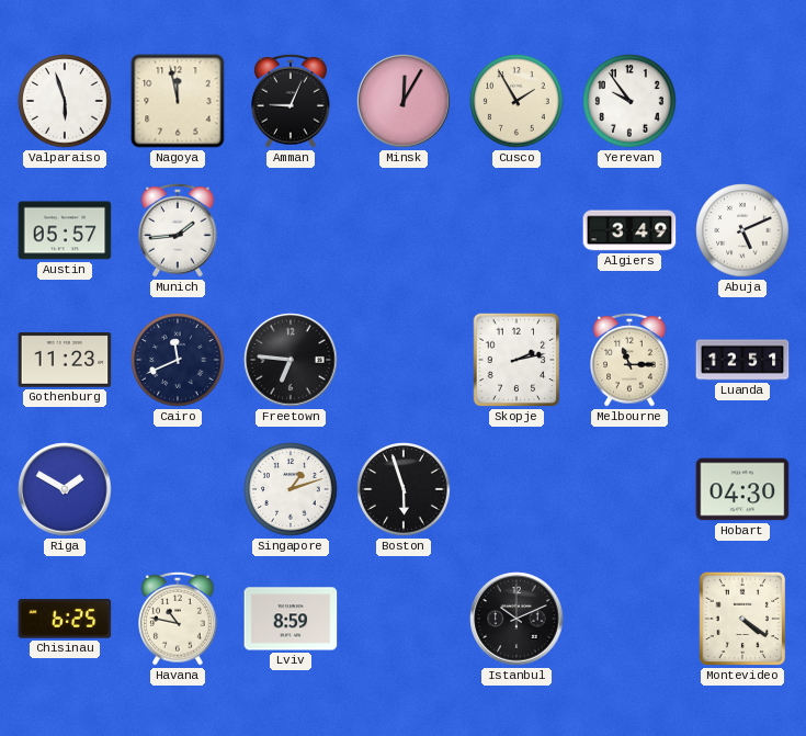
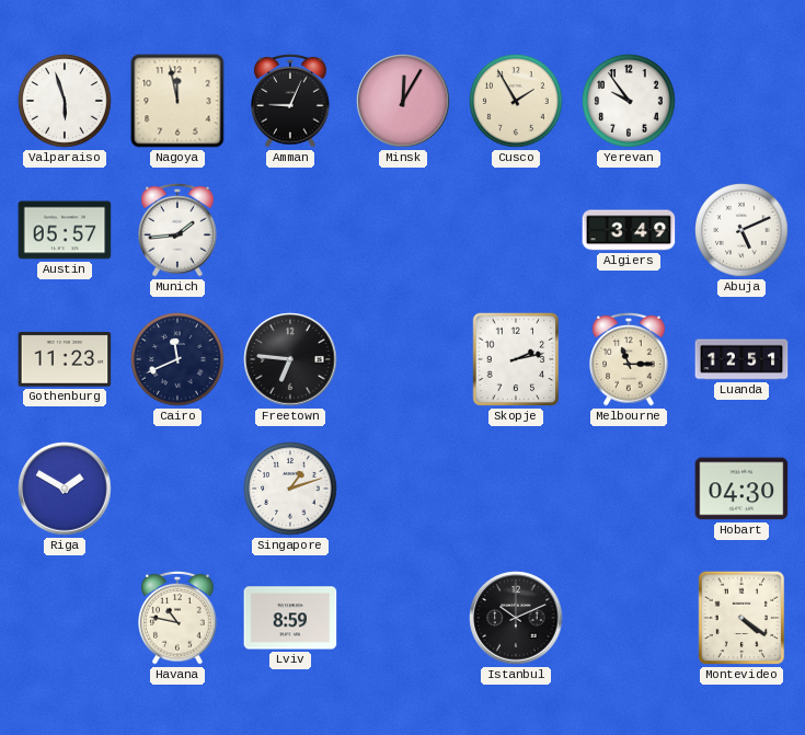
Boston: 5:57 -> none
Chisinau: 6:25 -> none
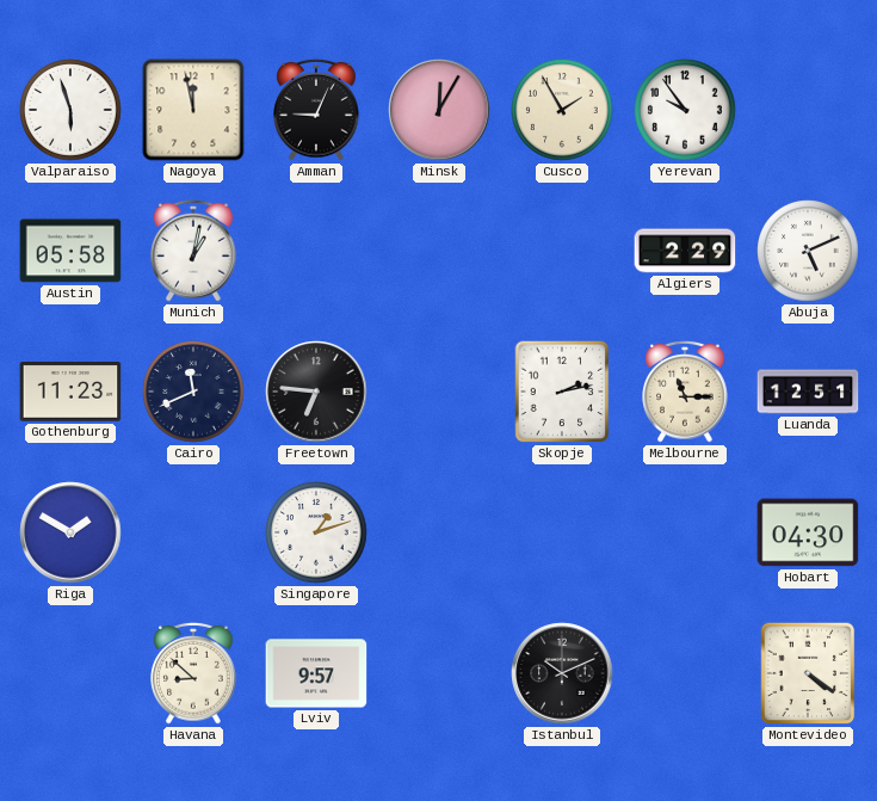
Austin: 05:57 -> 05:58
Munich: 1:44 -> 1:02
Algiers: 3:49 -> 2:29
Havana: 10:47 -> 8:52
Lviv: 8:59 -> 9:57
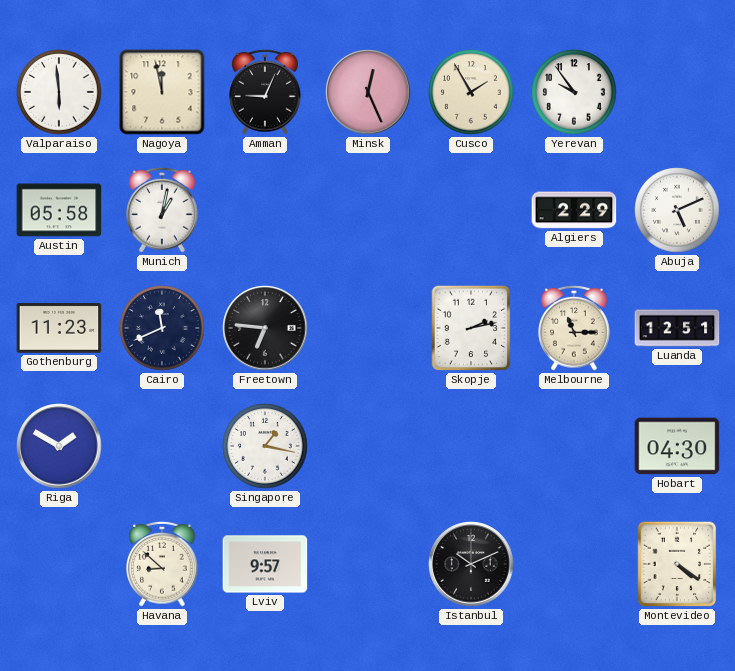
Valparaiso: 5:57 -> 5:59
Minsk: 12:05 -> 12:26
Singapore: 1:12 -> 1:17
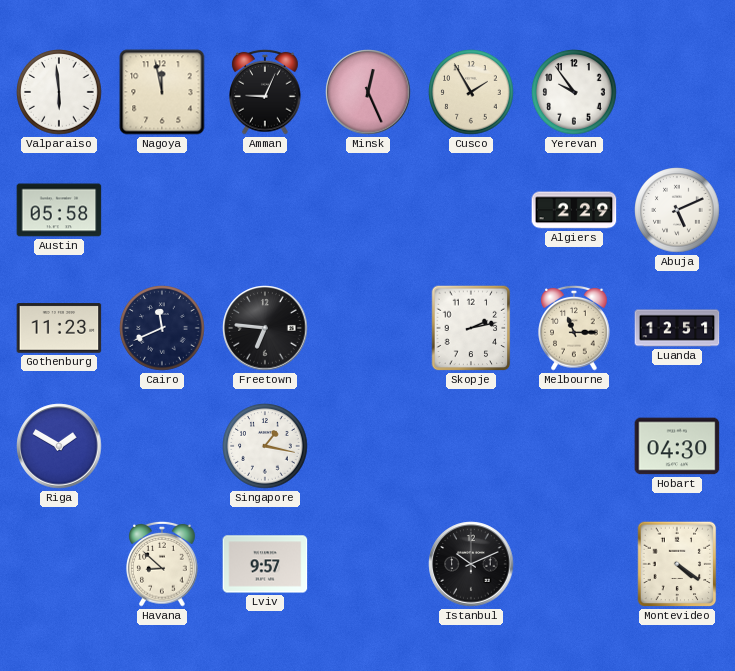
Munich: 1:02 -> none
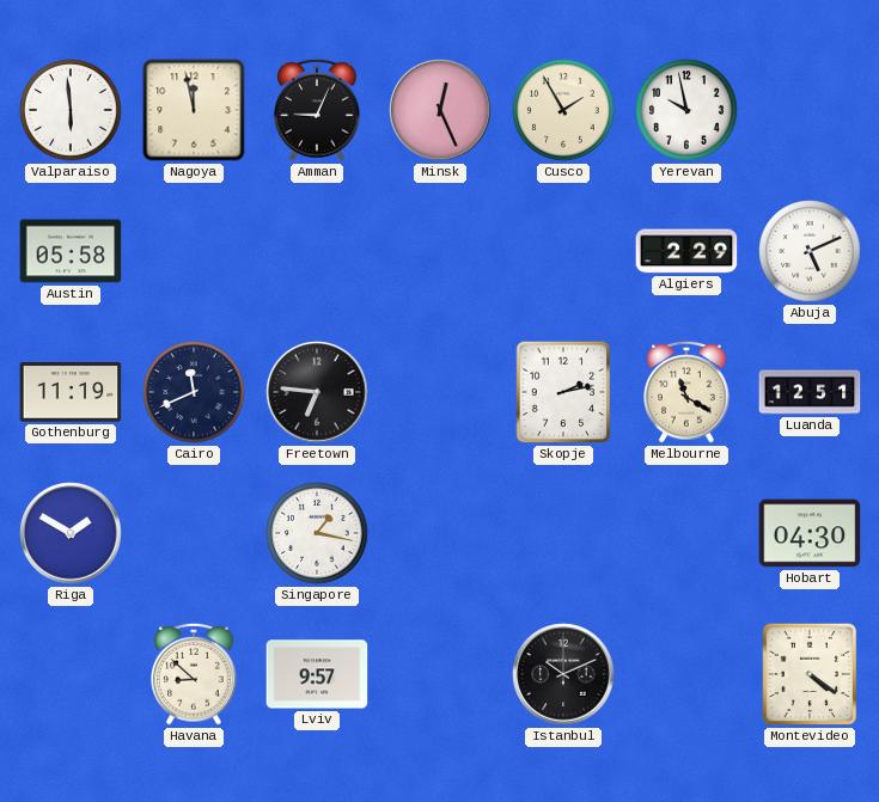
Yerevan: 9:54 -> 9:58
Gothenburg: 11:23 -> 11:19
Melbourne: 11:15 -> 11:20
